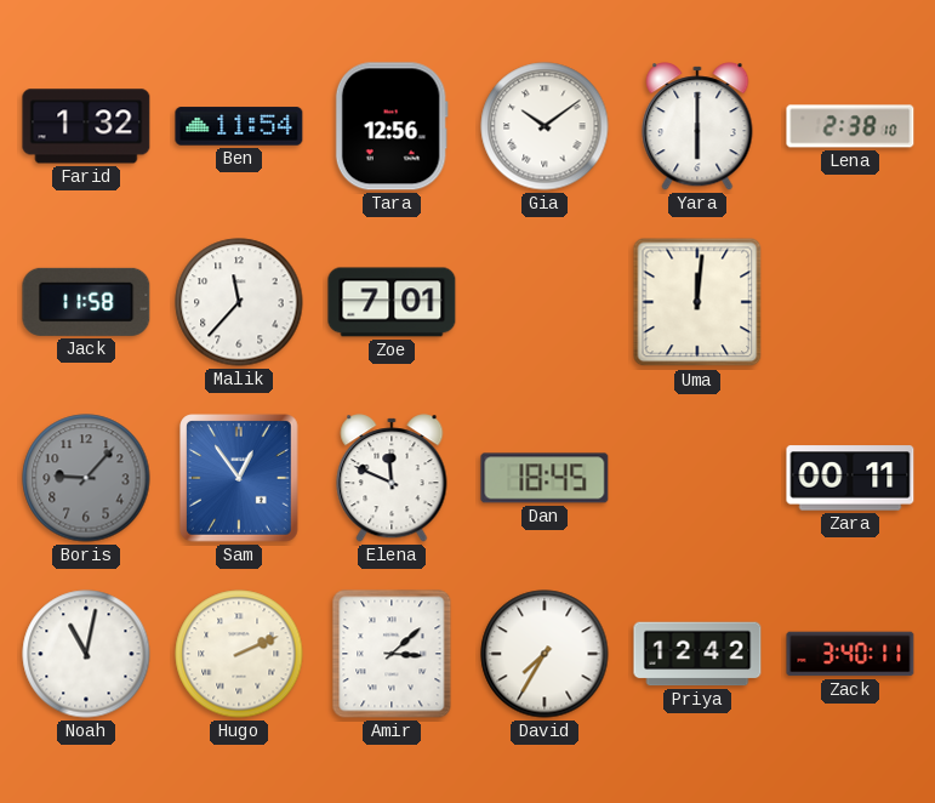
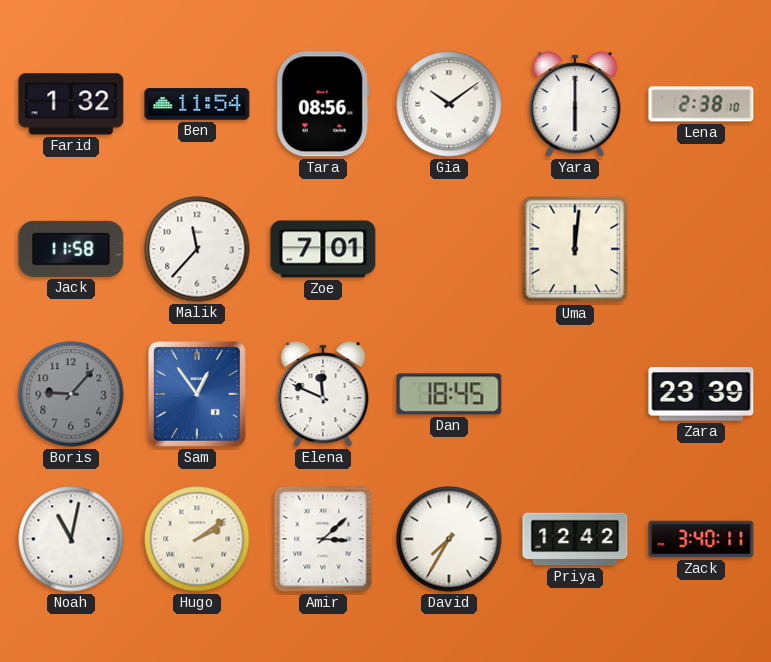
Tara: 12:56 -> 08:56
Zara: 00:11 -> 23:39
Hugo: 2:11 -> 2:09
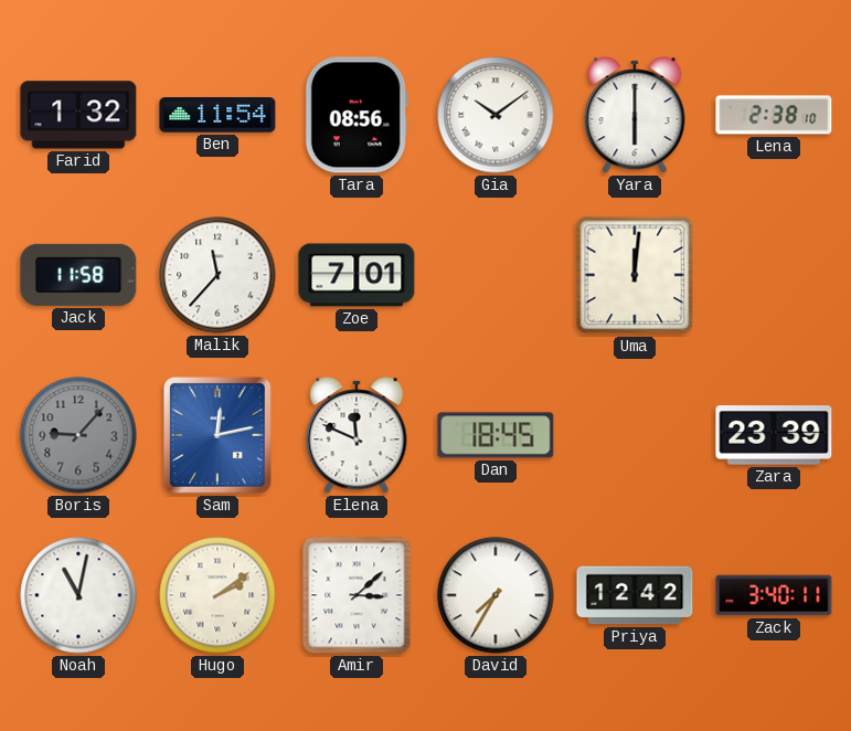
Sam: 12:54 -> 12:13
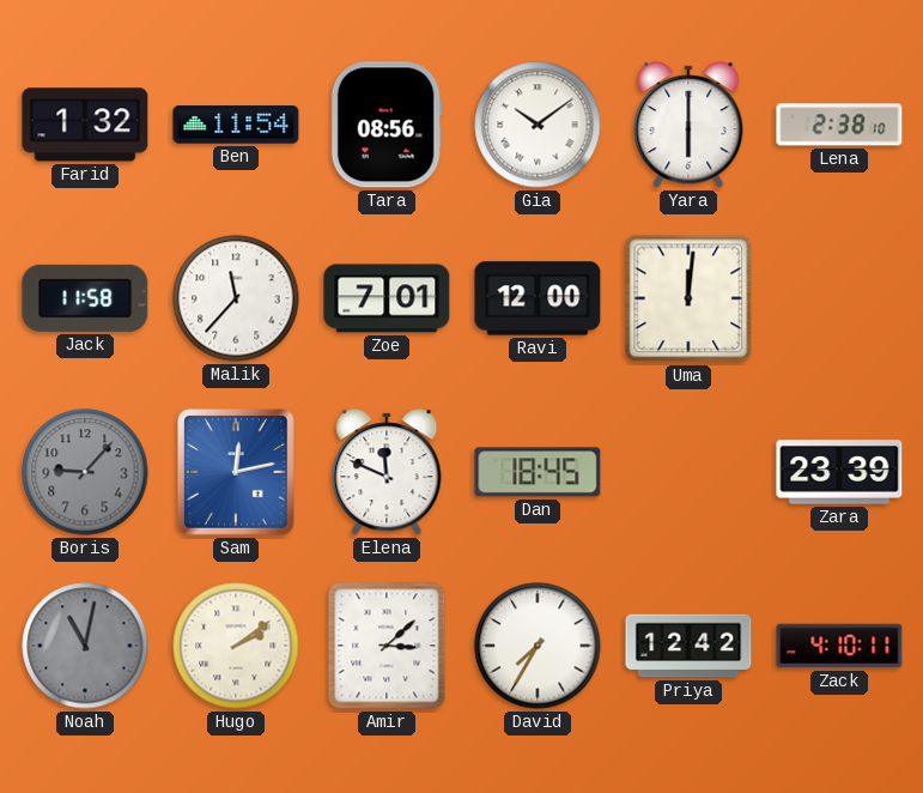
Ravi: none -> 12:00
Noah dial: white -> grey
Zack: 3:40 -> 4:10
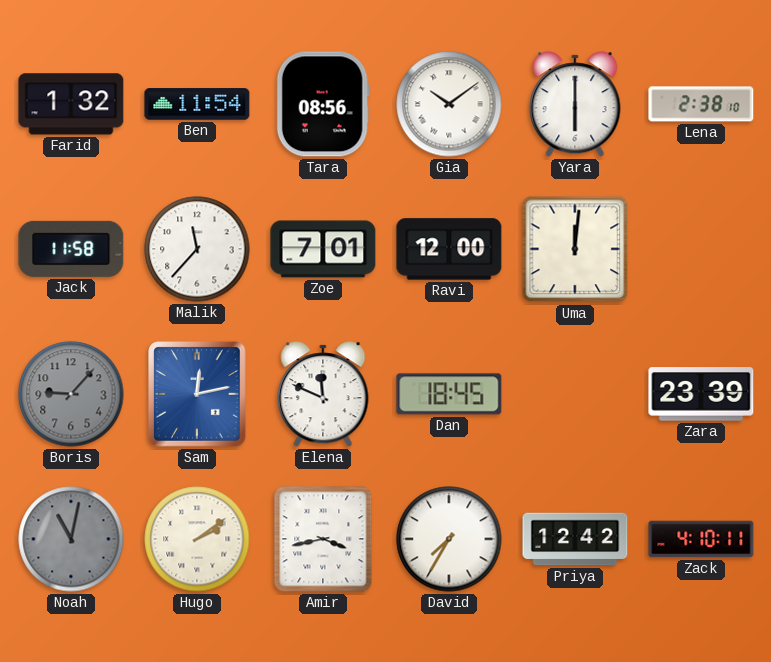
Amir: 3:08 -> 3:43
